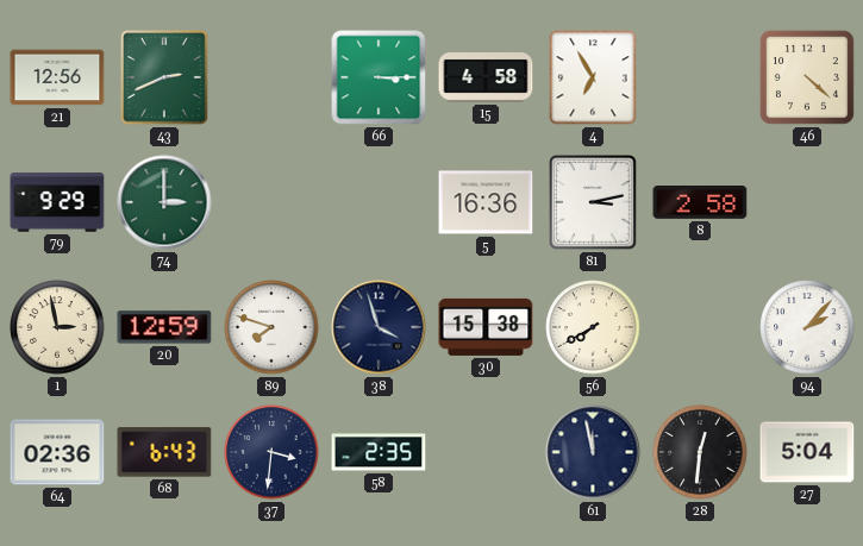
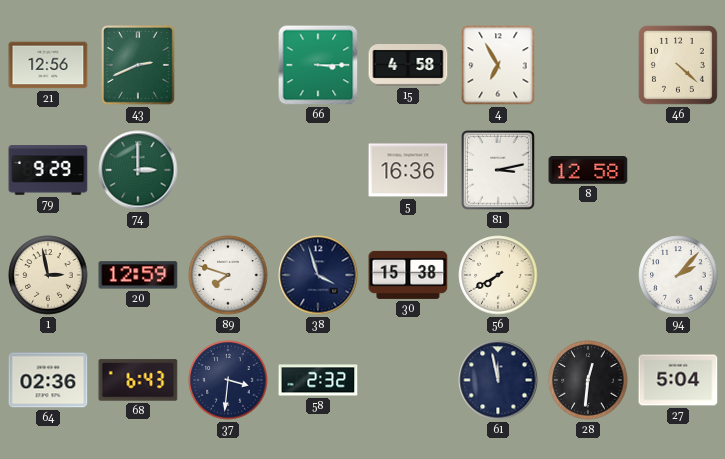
8: 2:58 -> 12:58
58: 2:35 -> 2:32
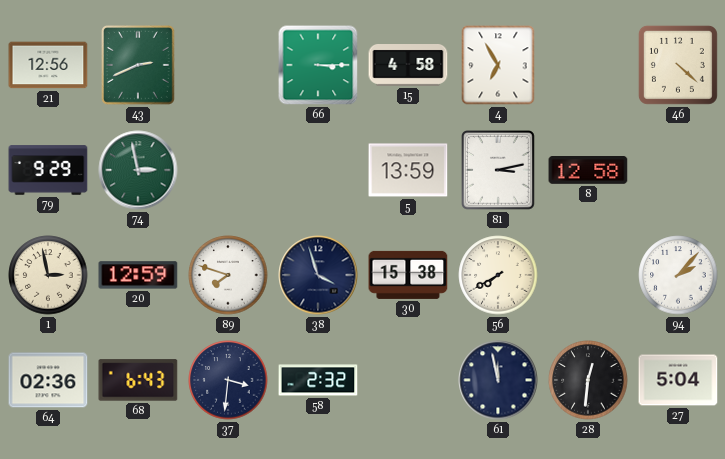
74: 3:00 -> 2:58
5: 16:36 -> 13:59
